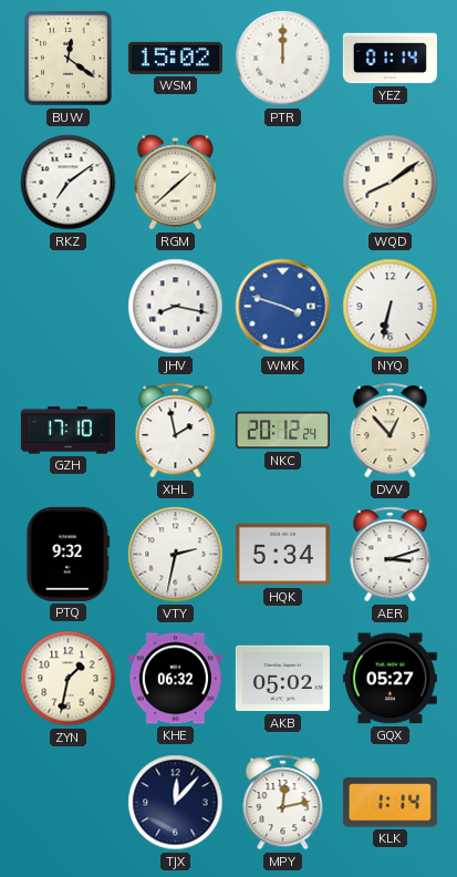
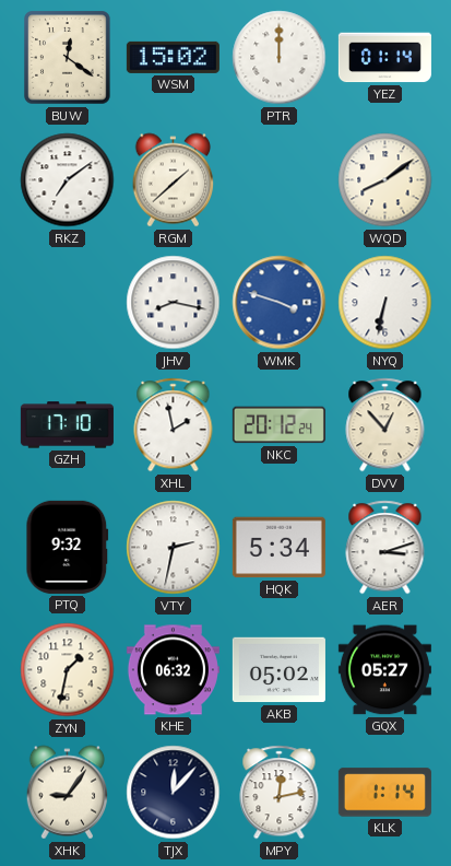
XHK: none -> 9:06
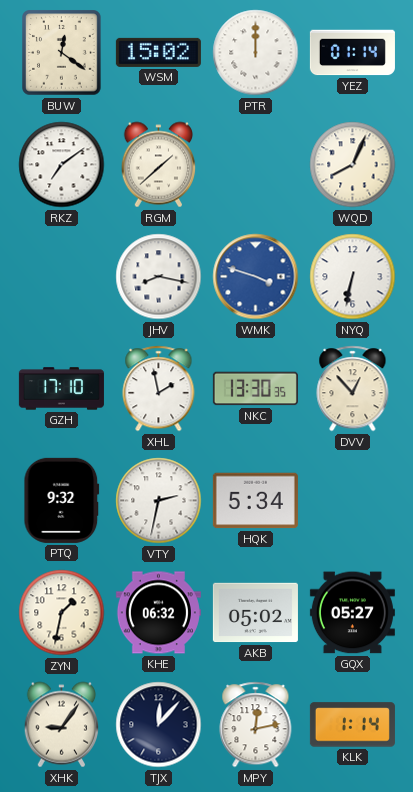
WQD: 8:09 -> 8:04
NKC: 20:12 -> 13:30
AER: 3:12 -> none
